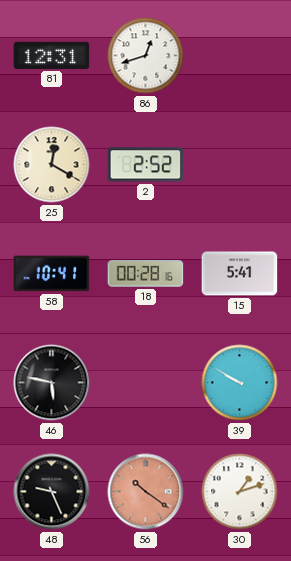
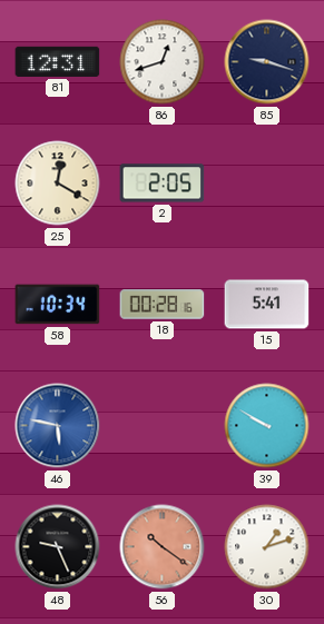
85: none -> 9:18
2: 2:52 -> 2:05
58: 10:41 -> 10:34
46 dial: black -> blue
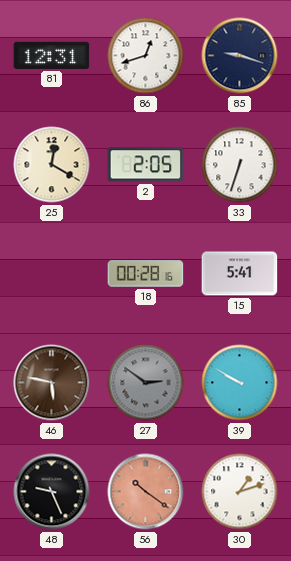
33: none -> 6:33
58: 10:34 -> none
46 dial: blue -> brown
27: none -> 2:51
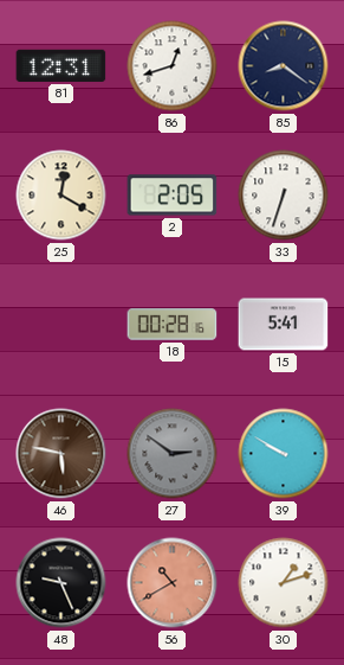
85: 9:18 -> 8:21
56: 10:21 -> 10:40
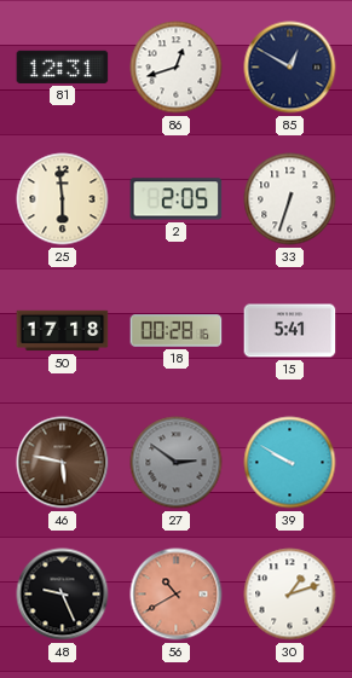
85: 8:21 -> 12:50
25: 12:20 -> 5:59
50: none -> 17:18
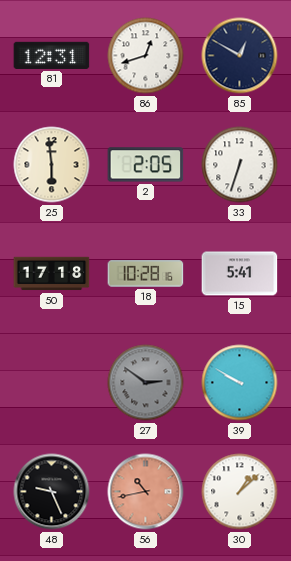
18: 00:28 -> 10:28
46: 5:47 -> none
56: 10:40 -> 10:43
30: 1:12 -> 1:08
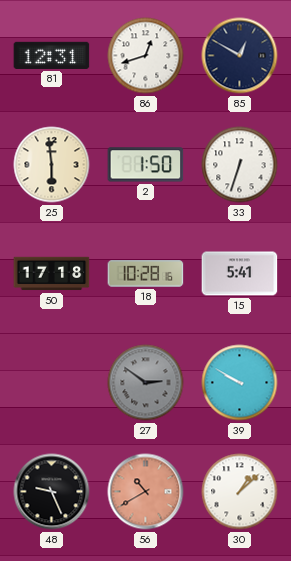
2: 2:05 -> 1:50
56: 10:43 -> 10:40
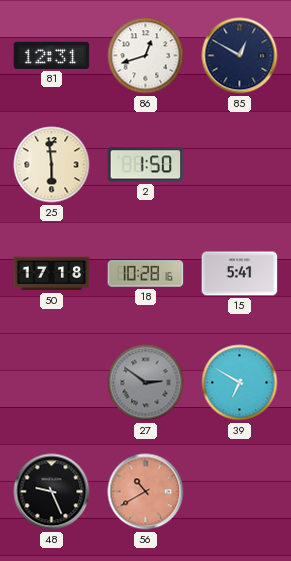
33: 6:33 -> none
39: 9:50 -> 6:50
30: 1:08 -> none
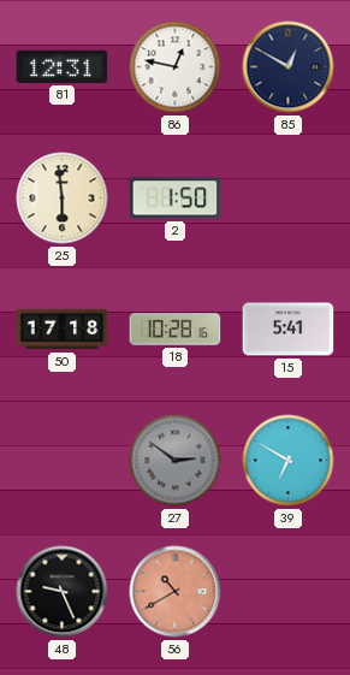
86: 12:42 -> 12:47
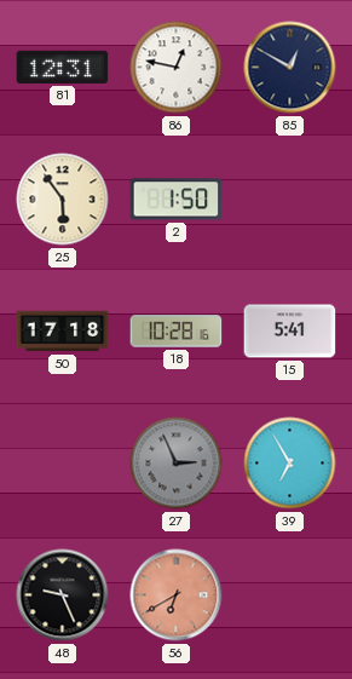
25: 5:59 -> 5:54
27: 2:51 -> 2:56
39: 6:50 -> 6:55
56: 10:40 -> 6:40
